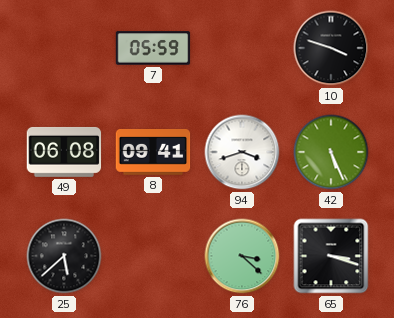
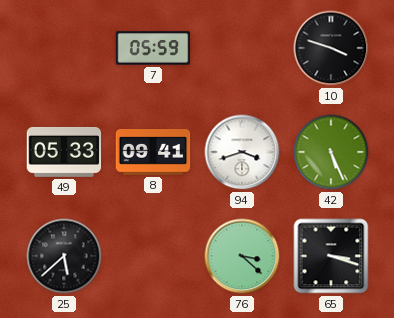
49: 06:08 -> 05:33
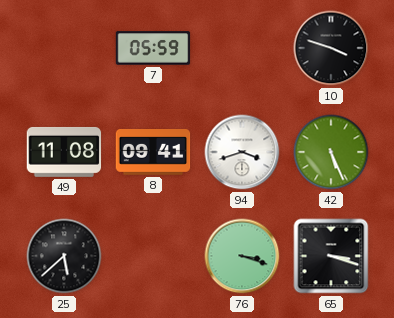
49: 05:33 -> 11:08
76: 3:22 -> 3:18
